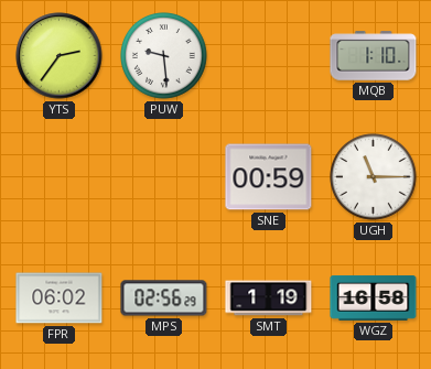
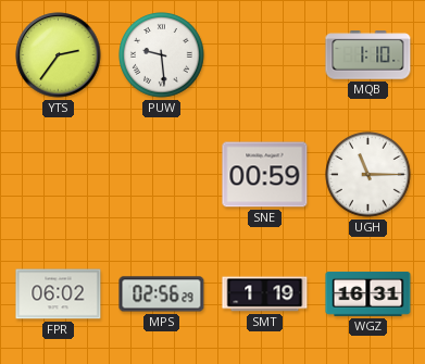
WGZ: 16:58 -> 16:31
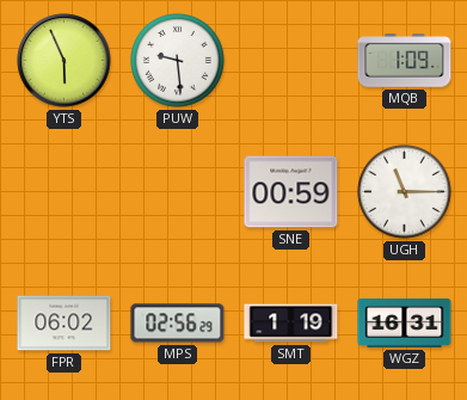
YTS: 2:36 -> 5:56
MQB: 1:10 -> 1:09
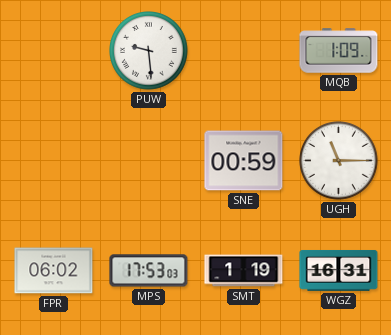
YTS: 5:56 -> none
MPS: 02:56 -> 17:53
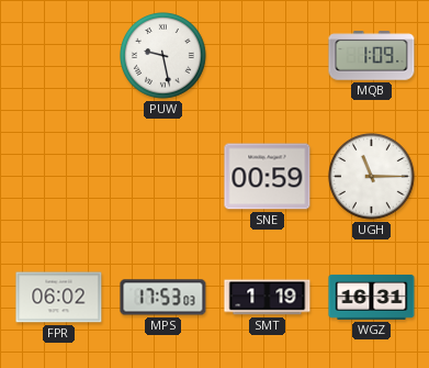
PUW: 9:29 -> 9:28
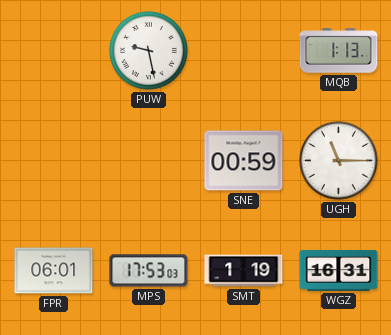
MQB: 1:09 -> 1:13
FPR: 06:02 -> 06:01
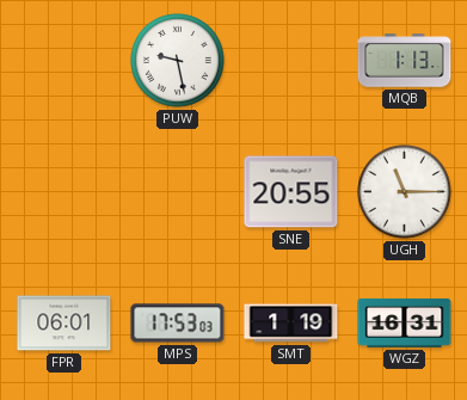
SNE: 00:59 -> 20:55
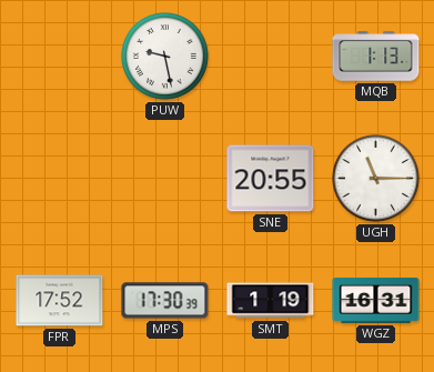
FPR: 06:01 -> 17:52
MPS: 17:53 -> 17:30
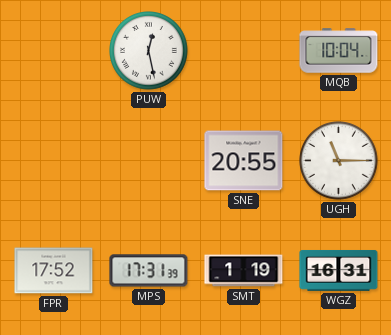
PUW: 9:28 -> 12:28
MQB: 1:13 -> 10:04
MPS: 17:30 -> 17:31
